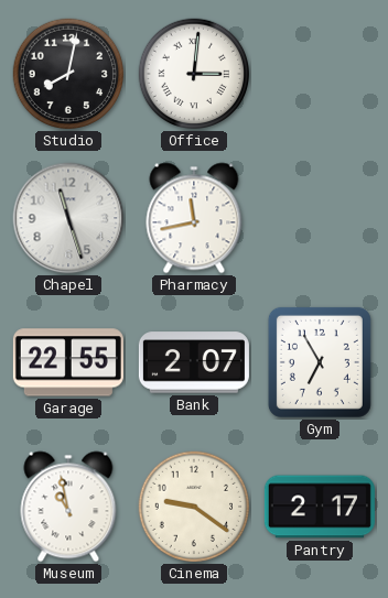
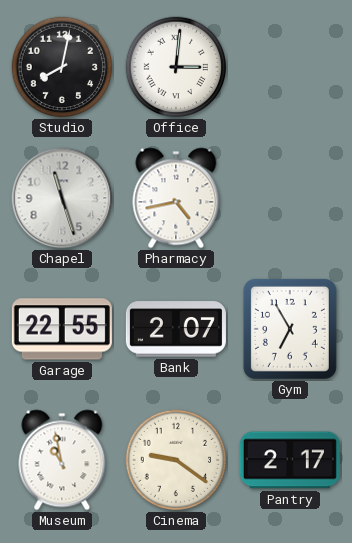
Pharmacy: 11:43 -> 4:43
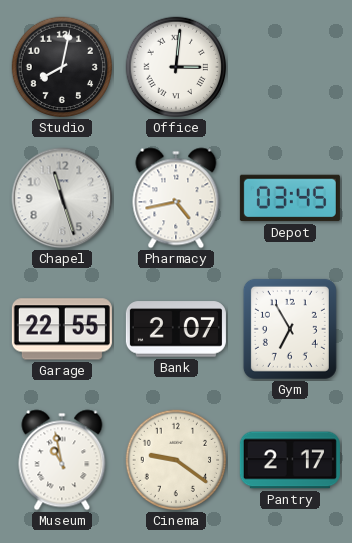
Depot: none -> 03:45
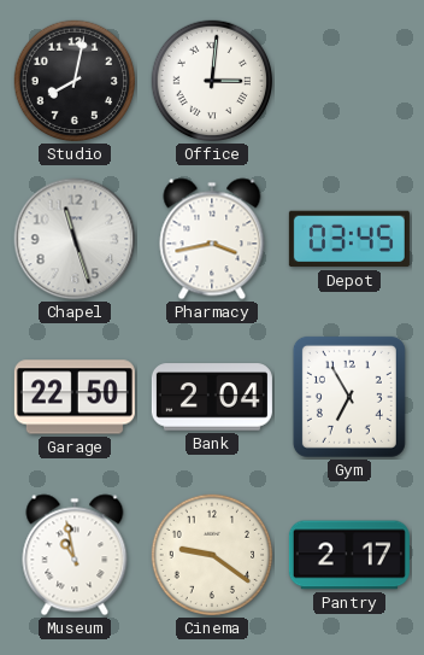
Pharmacy: 4:43 -> 3:43
Garage: 22:55 -> 22:50
Bank: 2:07 -> 2:04
